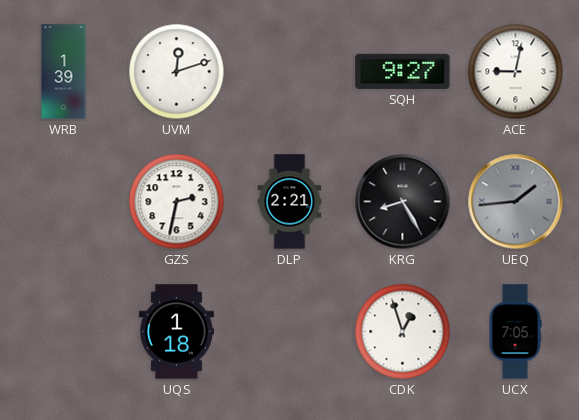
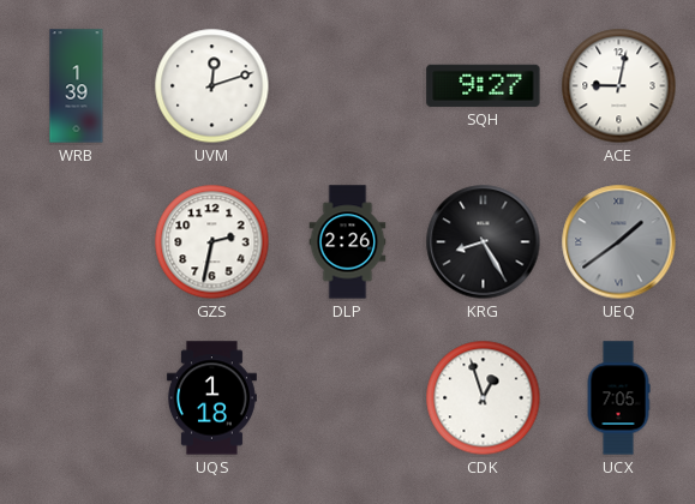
DLP: 2:21 -> 2:26
UEQ: 1:44 -> 1:39
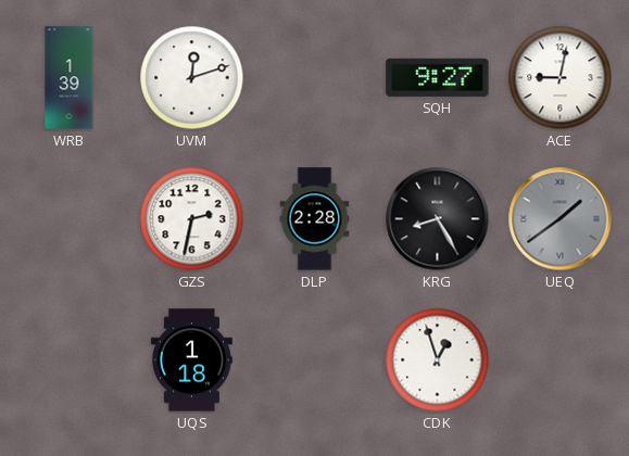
DLP: 2:26 -> 2:28
UCX: 7:05 -> none
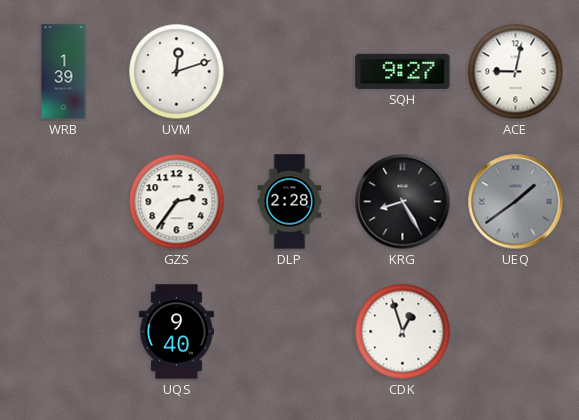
GZS: 2:32 -> 2:36
UQS: 1:18 -> 9:40
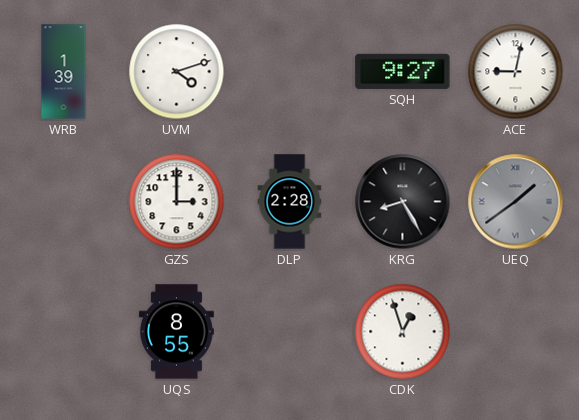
UVM: 12:12 -> 4:12
GZS: 2:36 -> 3:00
UQS: 9:40 -> 8:55
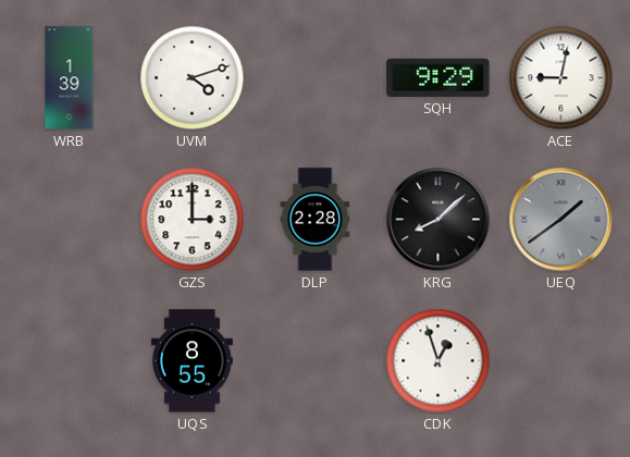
SQH: 9:27 -> 9:29
KRG: 8:25 -> 8:08
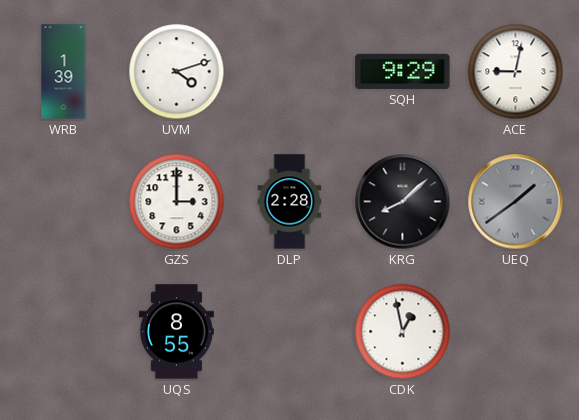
CDK: 12:57 -> 12:58
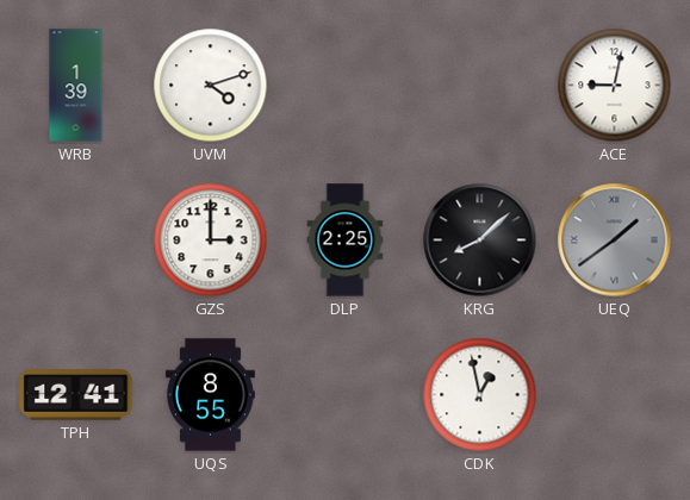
SQH: 9:29 -> none
DLP: 2:28 -> 2:25
TPH: none -> 12:41
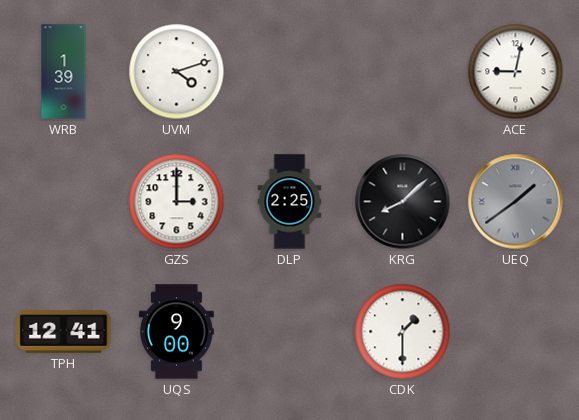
UQS: 8:55 -> 9:00
CDK: 12:58 -> 1:30
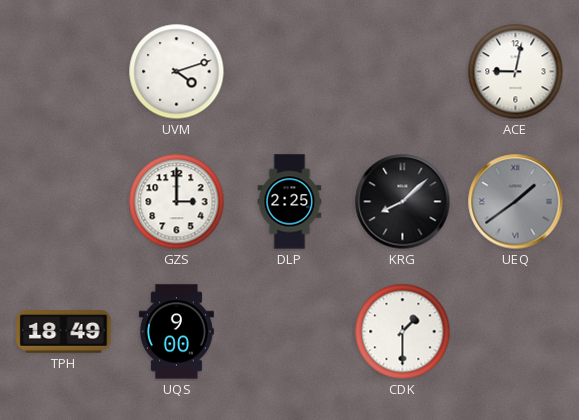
WRB: 1:39 -> none
TPH: 12:41 -> 18:49
